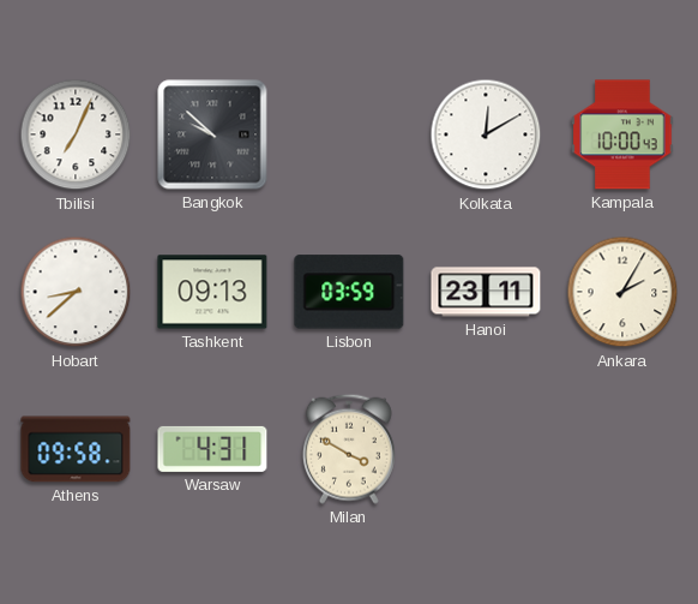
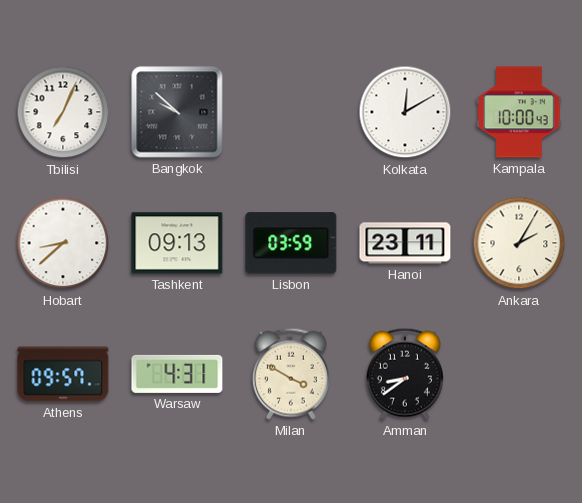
Athens: 09:58 -> 09:57
Amman: none -> 8:39
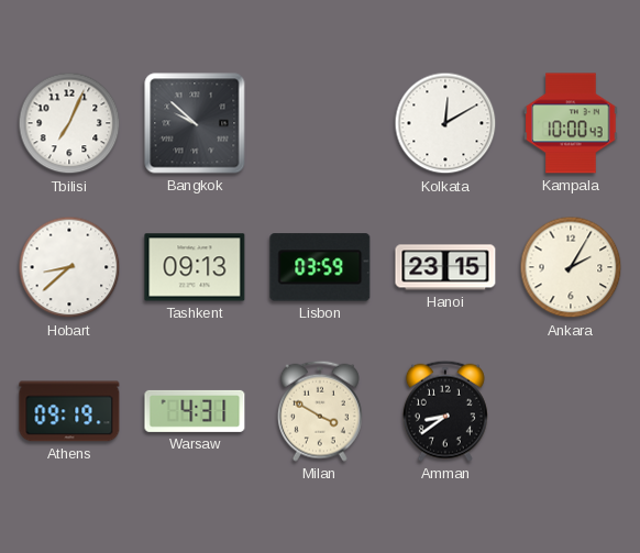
Hanoi: 23:11 -> 23:15
Athens: 09:57 -> 09:19
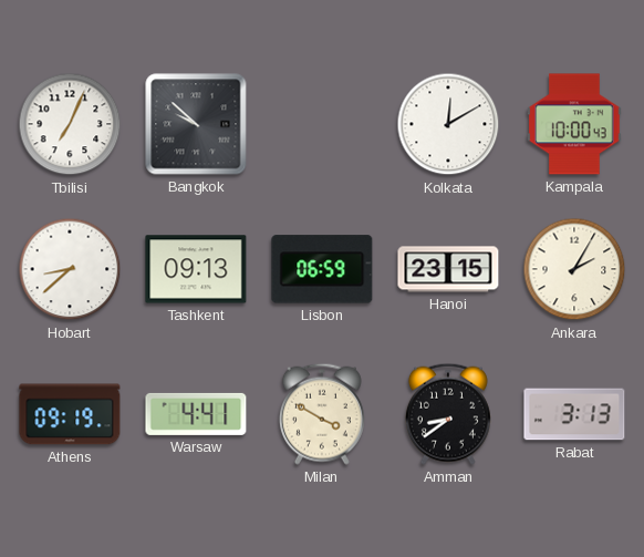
Lisbon: 03:59 -> 06:59
Warsaw: 4:31 -> 4:41
Rabat: none -> 3:13
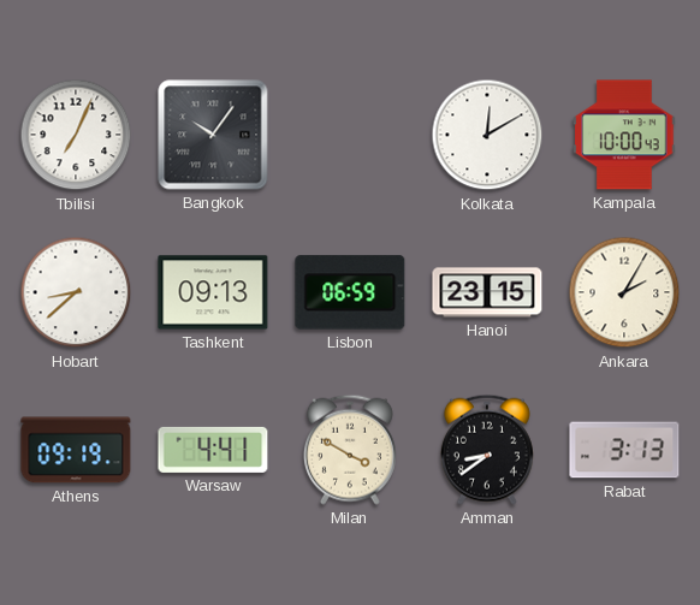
Bangkok: 9:52 -> 10:06
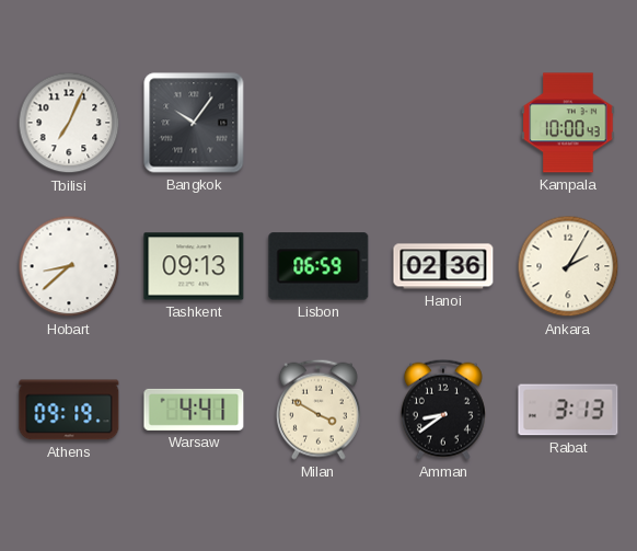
Kolkata: 12:10 -> none
Hanoi: 23:15 -> 02:36
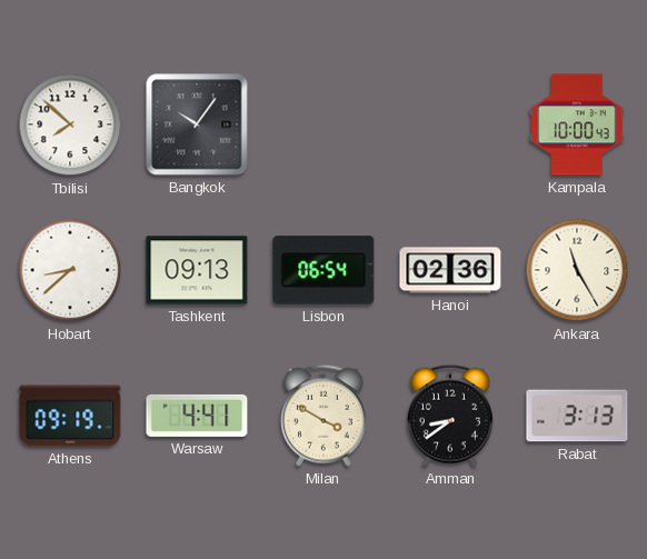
Tbilisi: 7:04 -> 7:52
Lisbon: 06:59 -> 06:54
Ankara: 2:05 -> 11:25
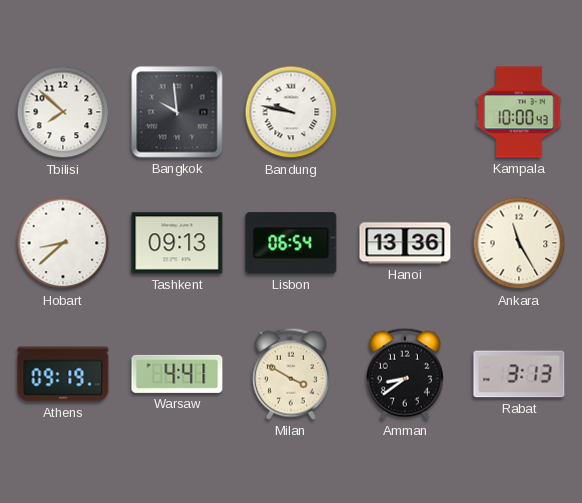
Bangkok: 10:06 -> 9:59
Bandung: none -> 9:47
Hanoi: 02:36 -> 13:36
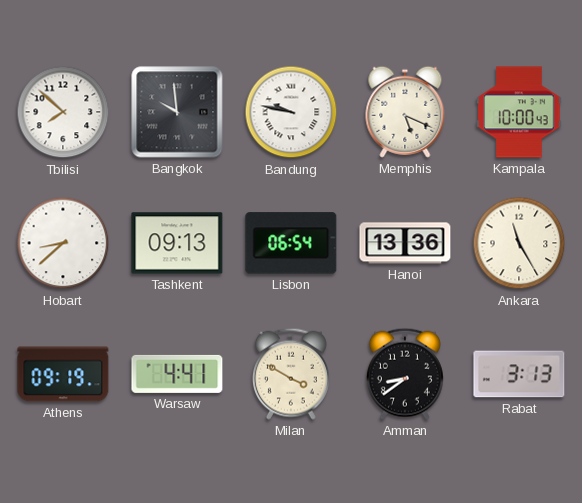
Memphis: none -> 5:19
